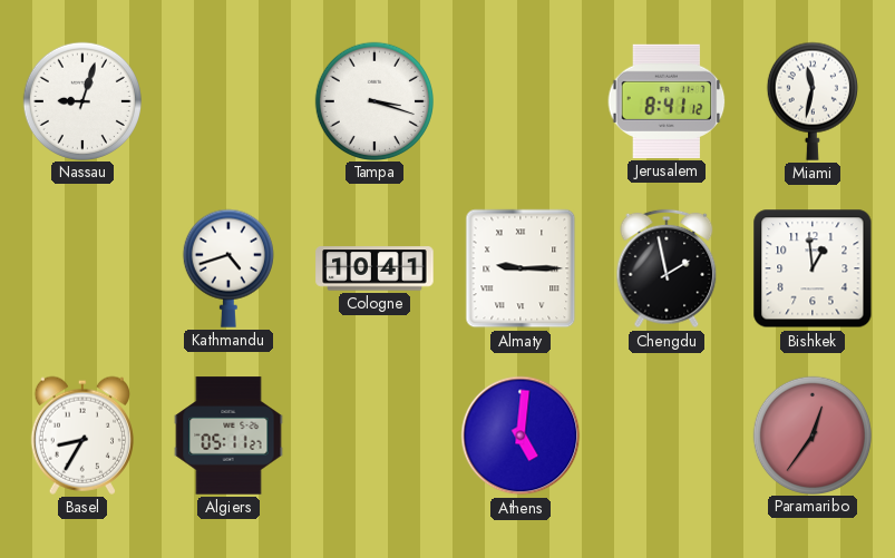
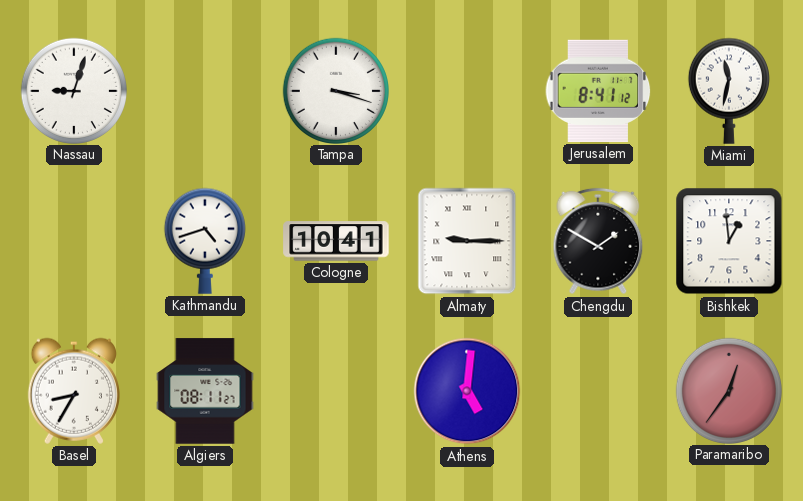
Chengdu: 1:58 -> 1:50
Algiers: 05:11 -> 08:11
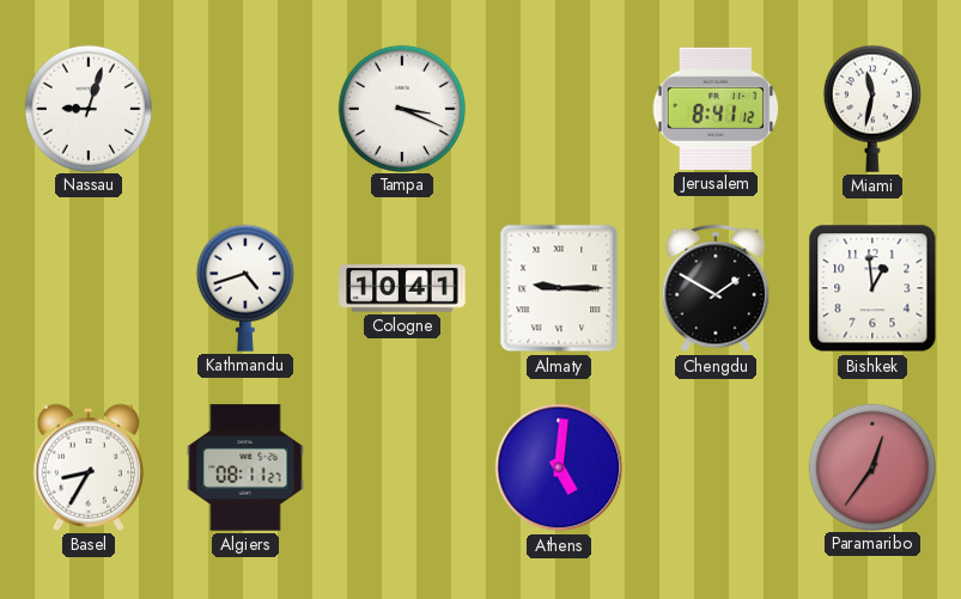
Tampa: 3:18 -> 3:19
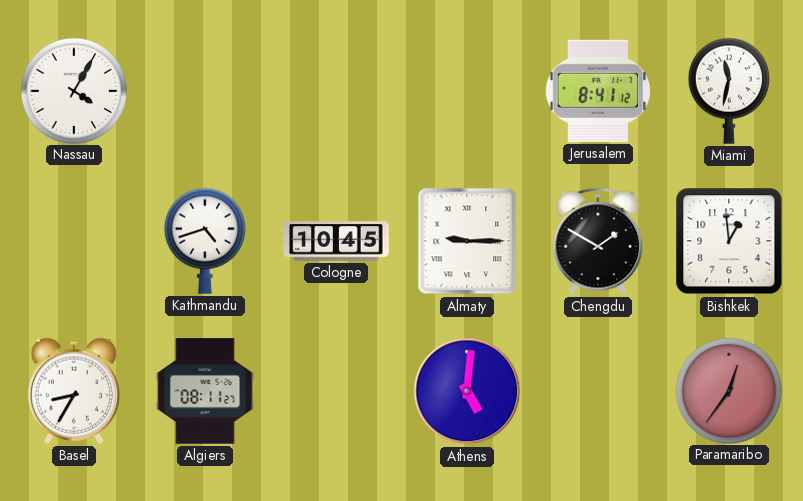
Nassau: 9:03 -> 4:05
Tampa: 3:19 -> none
Cologne: 10:41 -> 10:45
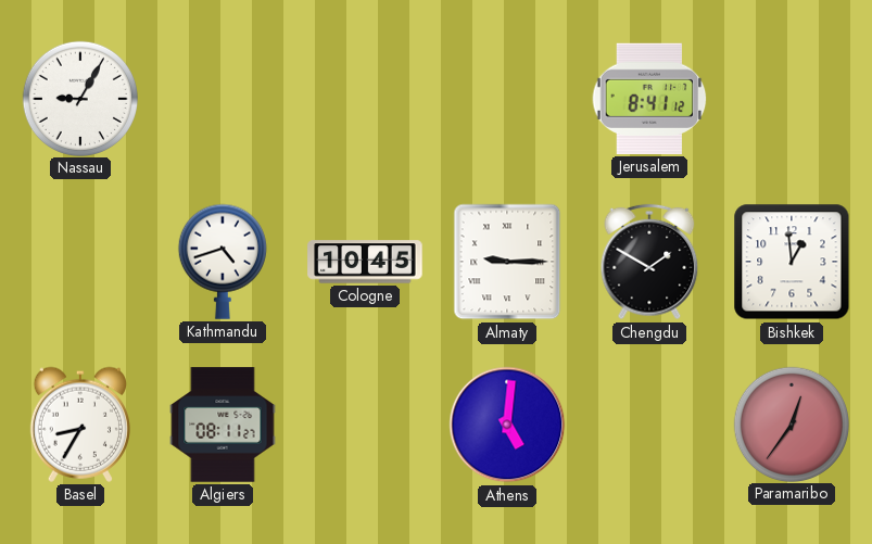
Nassau: 4:05 -> 9:05
Miami: 11:32 -> none
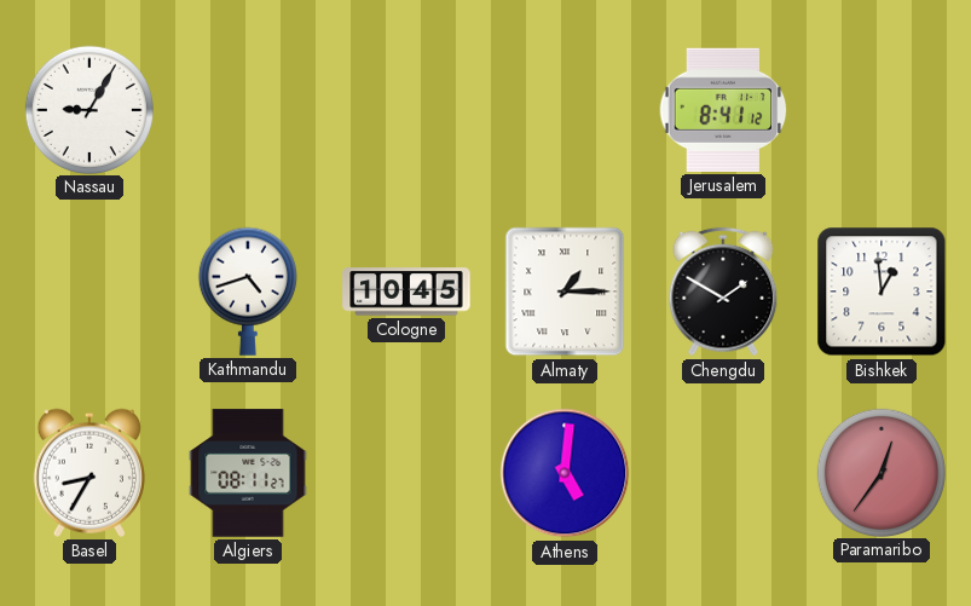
Almaty: 9:15 -> 1:15
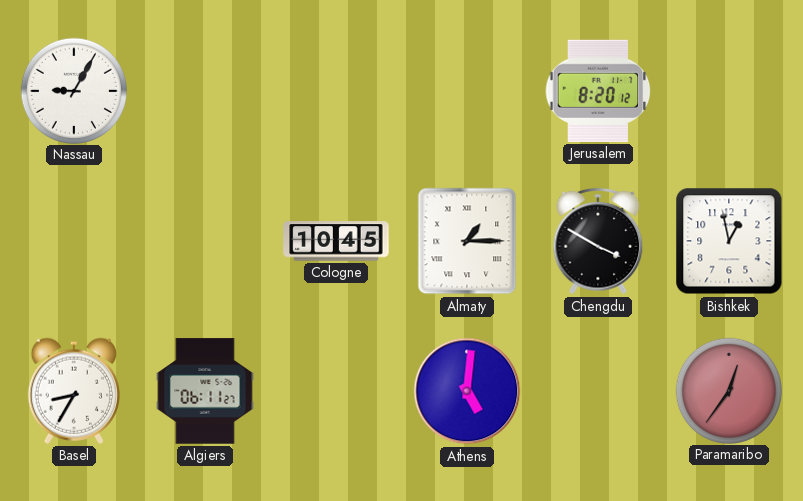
Jerusalem: 8:41 -> 8:20
Kathmandu: 4:42 -> none
Chengdu: 1:50 -> 3:50
Bishkek: 12:59 -> 12:58
Algiers: 08:11 -> 06:11
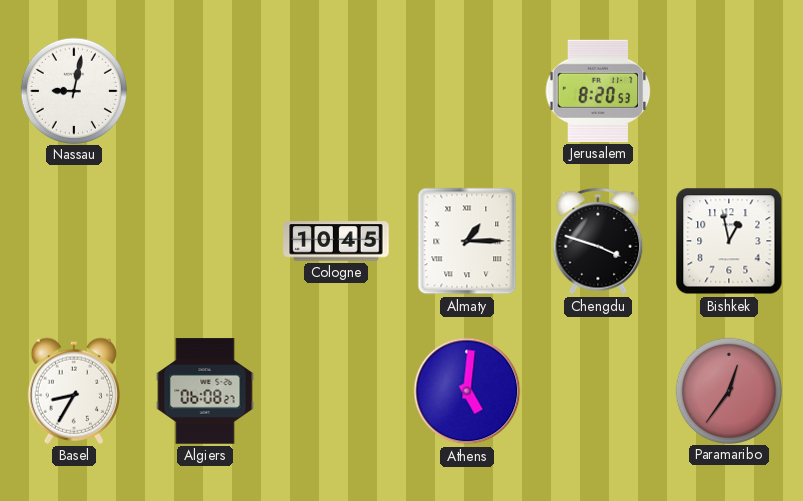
Nassau: 9:05 -> 9:02
Jerusalem: 8:20:12 -> 8:20:53
Chengdu: 3:50 -> 3:48
Algiers: 06:11 -> 06:08
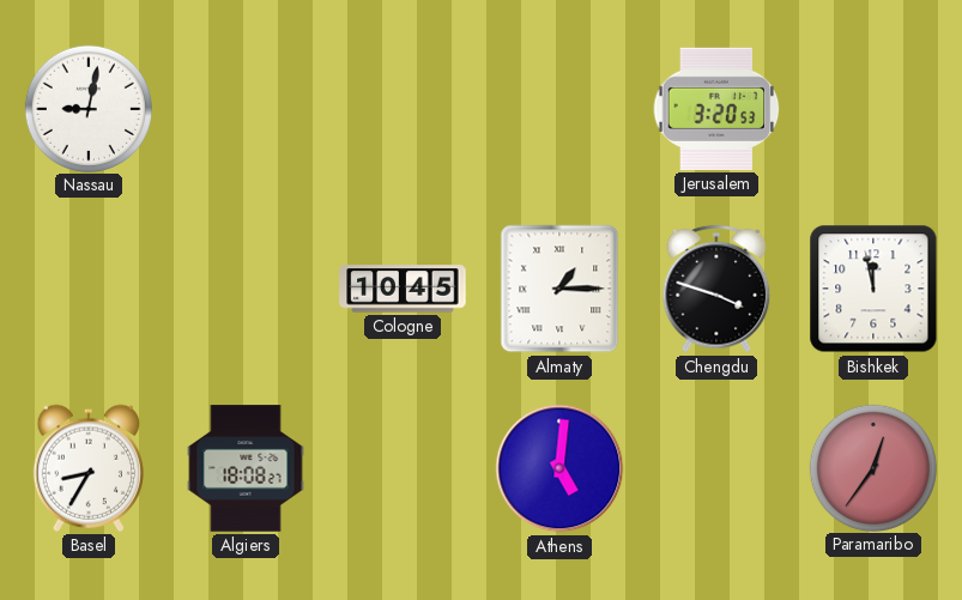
Jerusalem: 8:20 -> 3:20
Bishkek: 12:58 -> 11:58
Algiers: 06:08 -> 18:08
